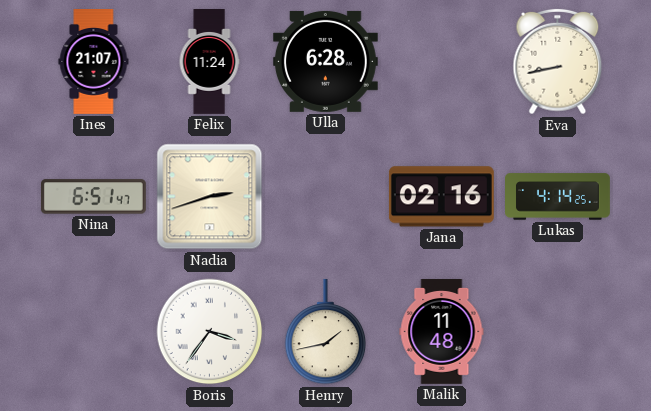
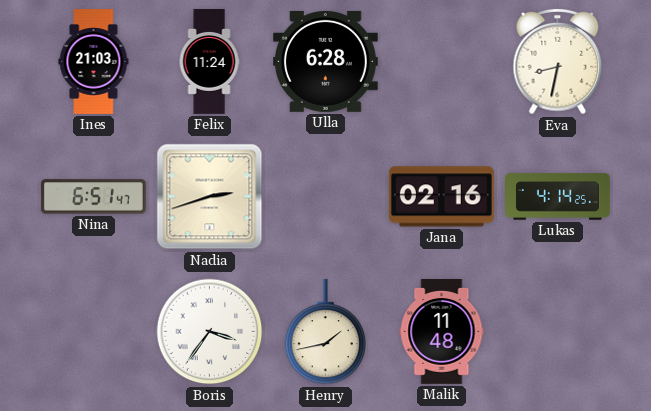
Ines: 21:07 -> 21:03
Eva: 8:43 -> 8:32
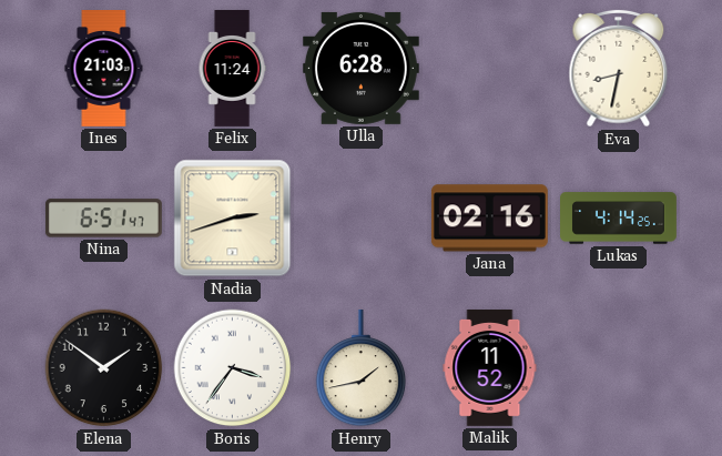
Elena: none -> 1:51
Malik: 11:48 -> 11:52
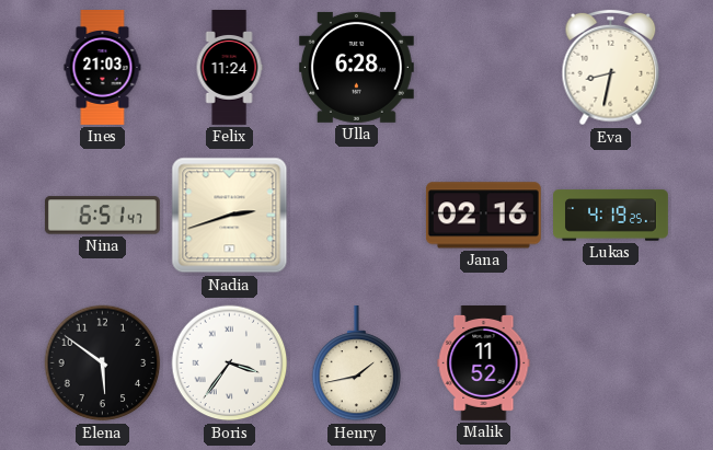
Lukas: 4:14 -> 4:19
Elena: 1:51 -> 5:51
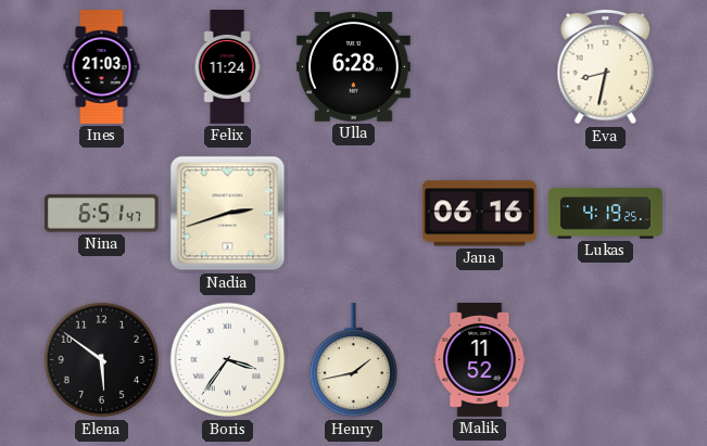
Jana: 02:16 -> 06:16
